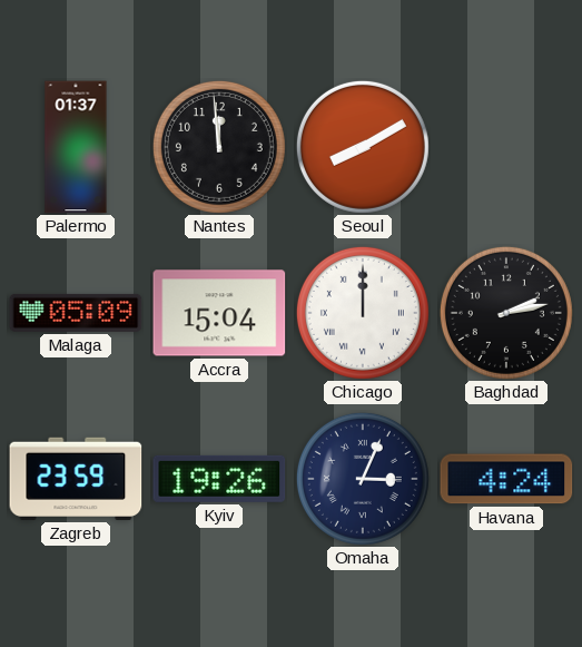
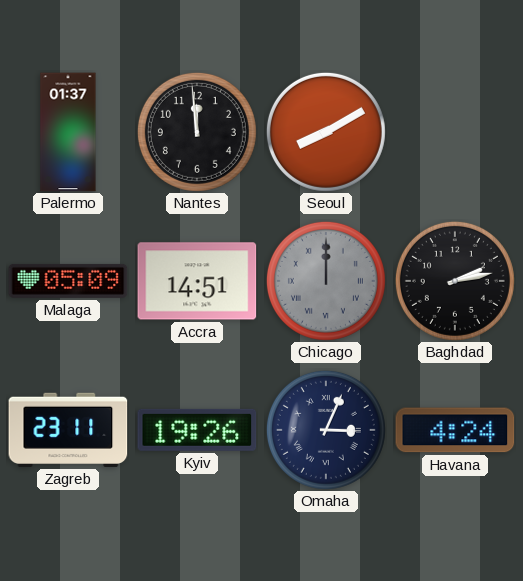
Accra: 15:04 -> 14:51
Chicago dial: white -> grey
Zagreb: 23:59 -> 23:11
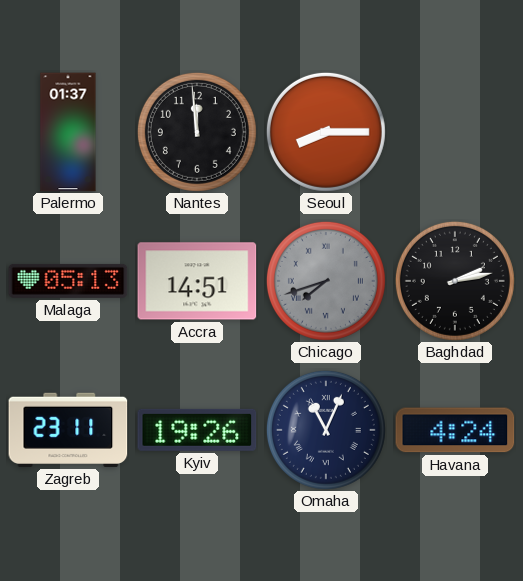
Seoul: 8:10 -> 8:15
Malaga: 05:09 -> 05:13
Chicago: 12:00 -> 7:42
Omaha: 3:04 -> 11:04
